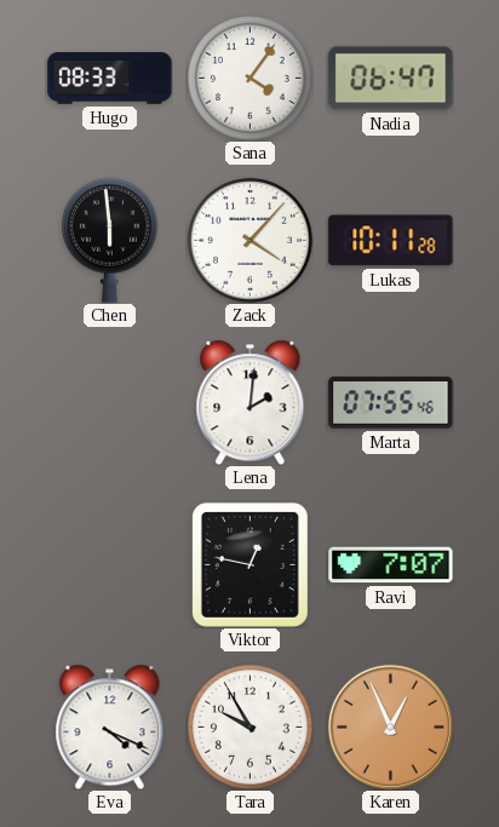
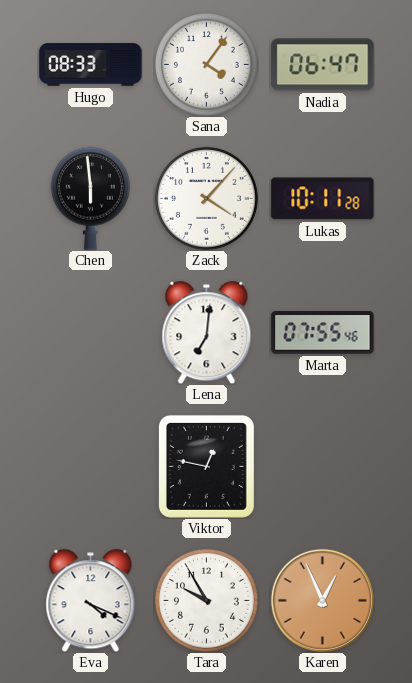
Lena: 2:01 -> 7:01
Ravi: 7:07 -> none
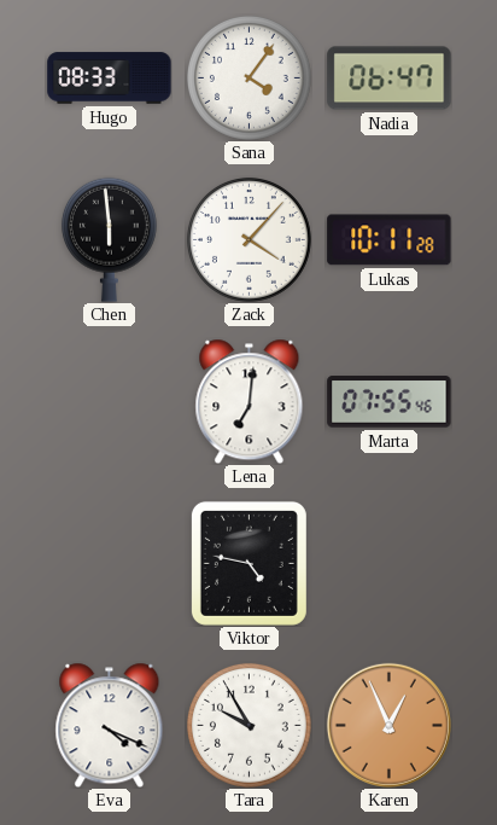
Viktor: 12:47 -> 4:47
